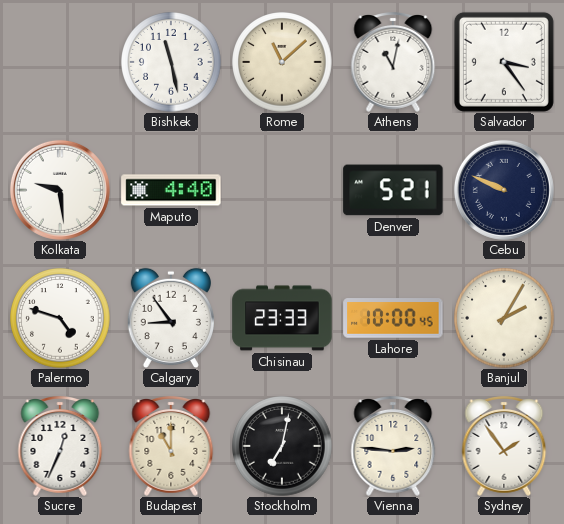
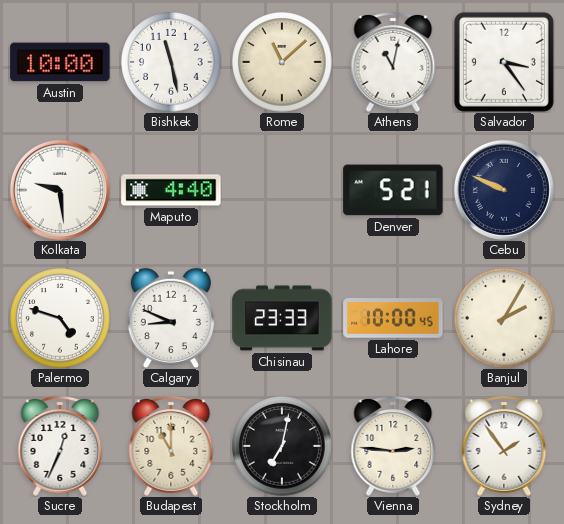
Austin: none -> 10:00
Calgary: 8:54 -> 8:49
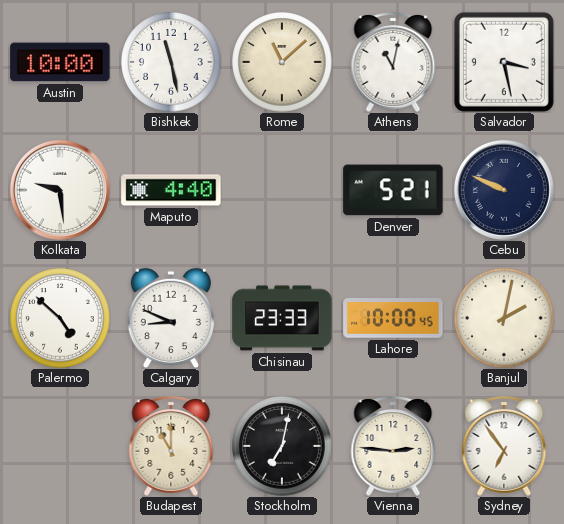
Salvador: 3:24 -> 3:28
Palermo: 4:48 -> 4:52
Banjul: 2:05 -> 2:02
Sucre: 12:34 -> none
Sydney: 1:54 -> 6:54
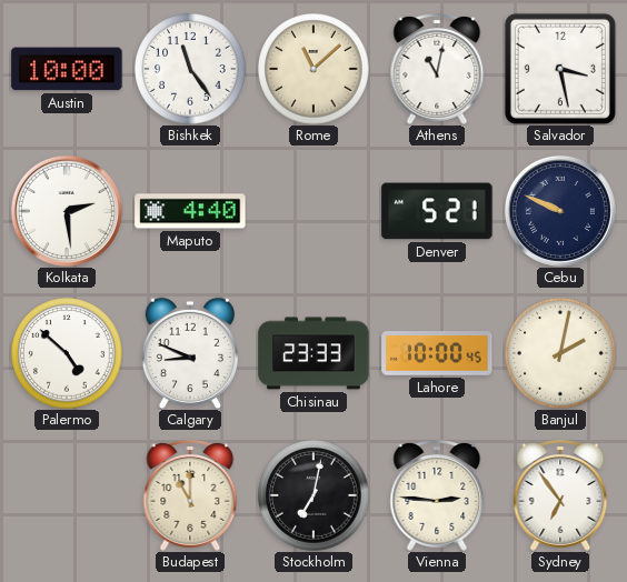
Bishkek: 11:28 -> 11:24
Kolkata: 9:29 -> 2:29
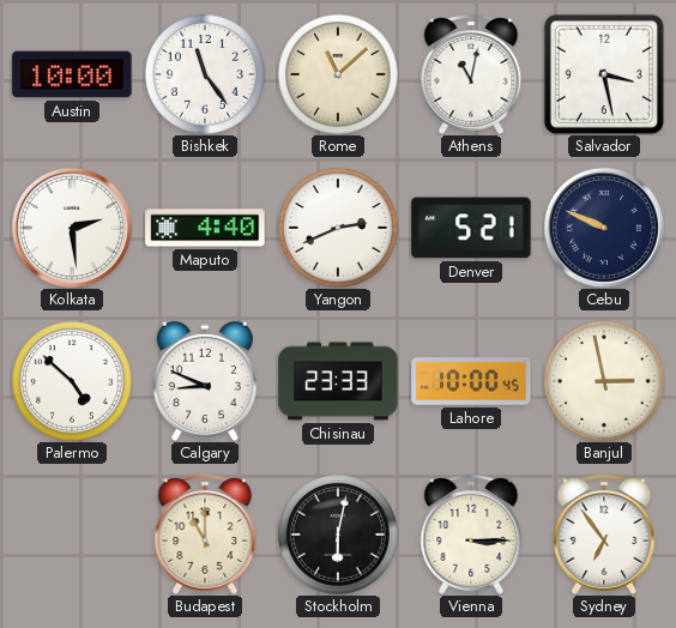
Yangon: none -> 2:41
Banjul: 2:02 -> 2:58
Stockholm: 7:02 -> 6:02
Vienna: 2:46 -> 3:15
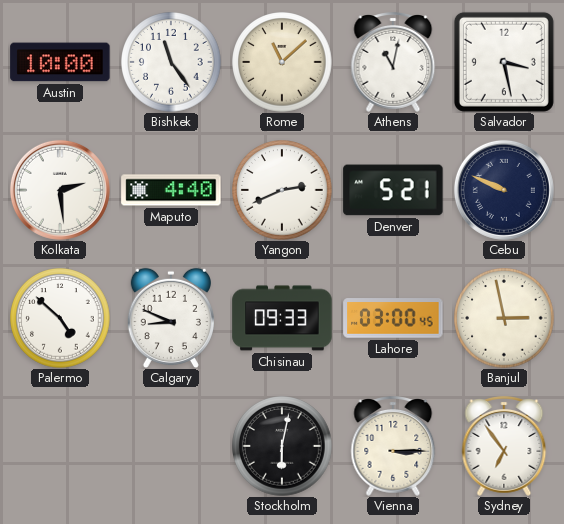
Chisinau: 23:33 -> 09:33
Lahore: 10:00 -> 03:00
Budapest: 11:00 -> none
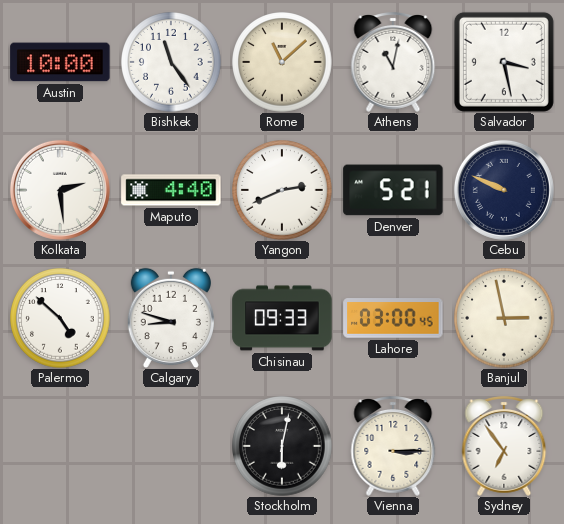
Calgary: 8:49 -> 8:48
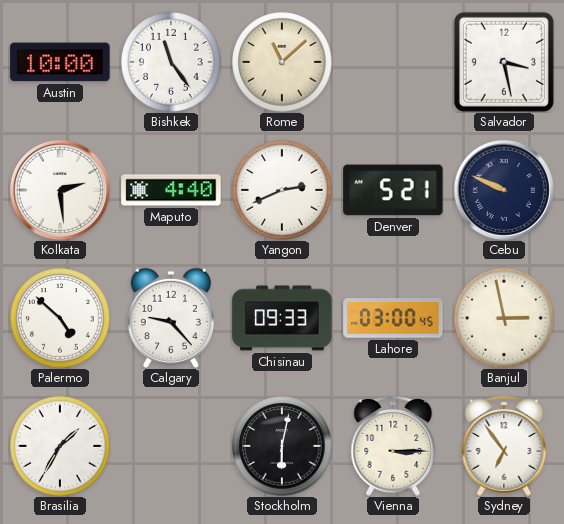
Athens: 11:02 -> none
Calgary: 8:48 -> 9:23
Brasilia: none -> 1:35
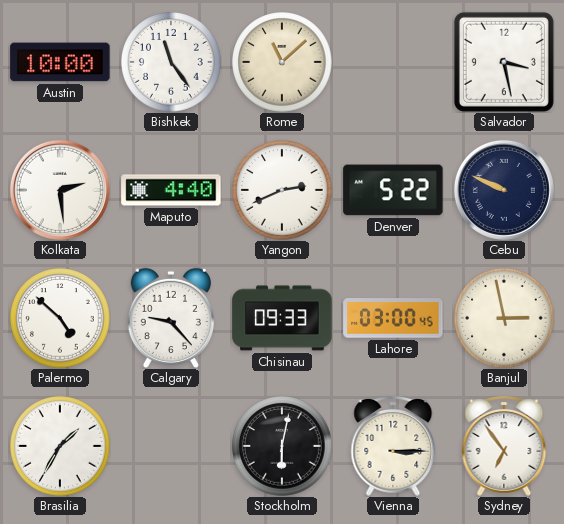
Denver: 5:21 -> 5:22
